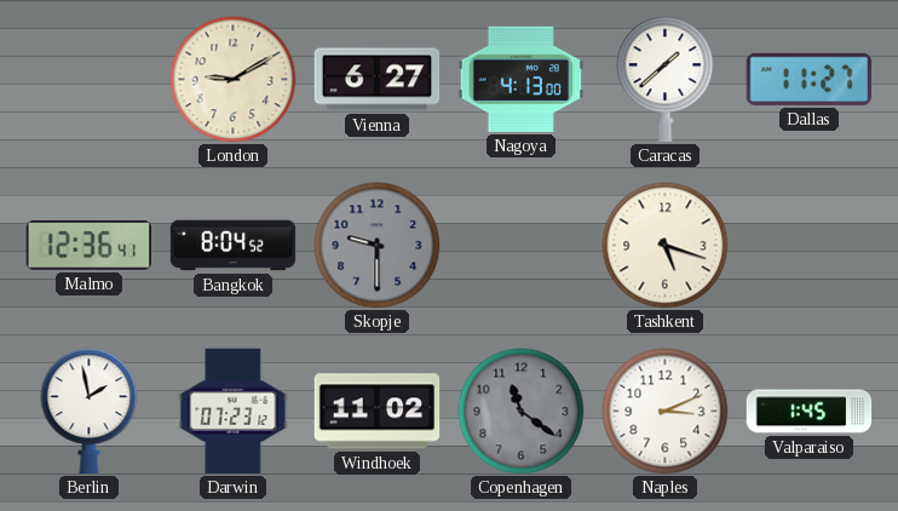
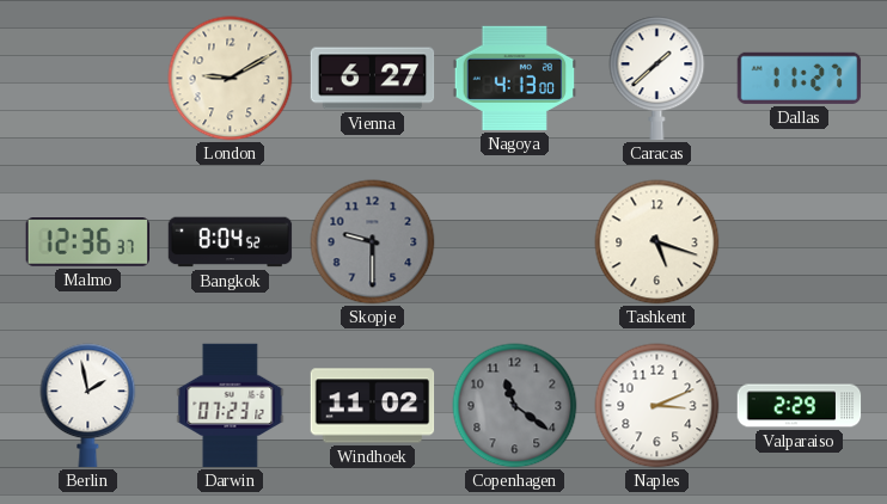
Malmo: 12:36:41 -> 12:36:37
Valparaiso: 1:45 -> 2:29
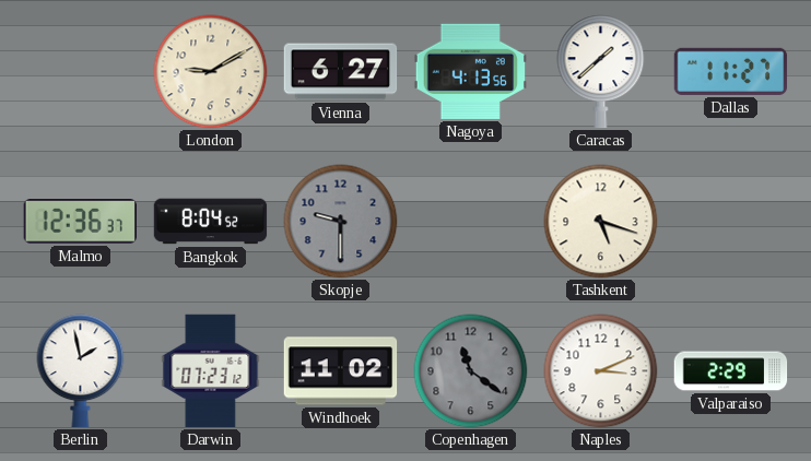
Nagoya: 4:13:00 -> 4:13:56
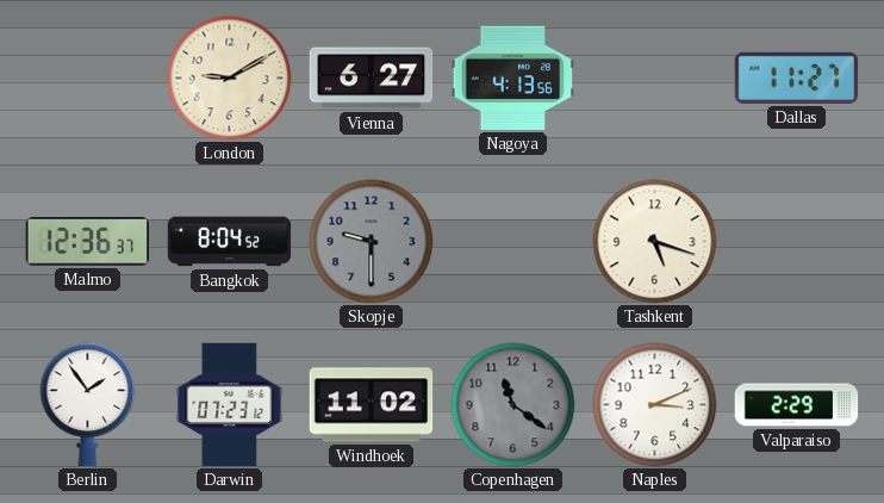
Caracas: 1:38 -> none
Berlin: 1:58 -> 1:54
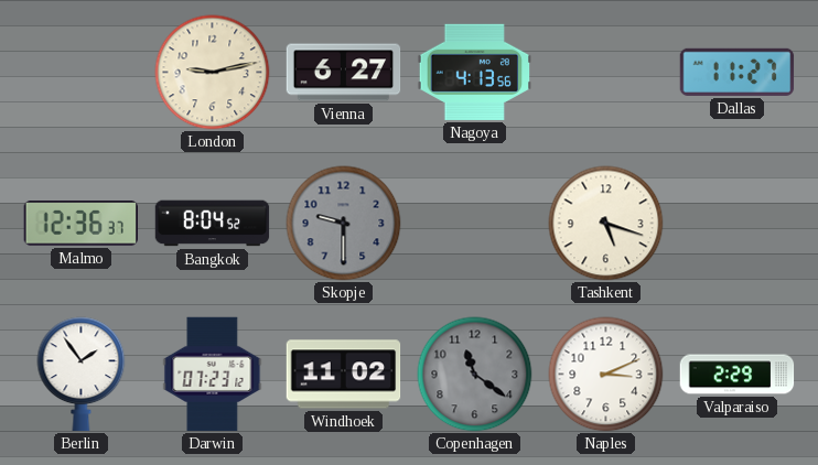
London: 9:10 -> 9:13
